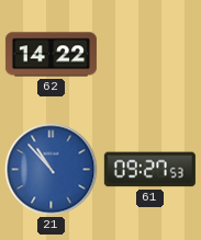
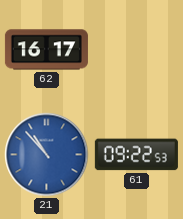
62: 14:22 -> 16:17
61: 09:27 -> 09:22
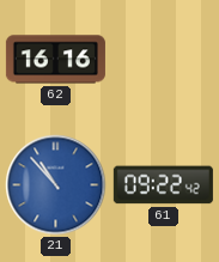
62: 16:17 -> 16:16
61: 09:22:53 -> 09:22:42
